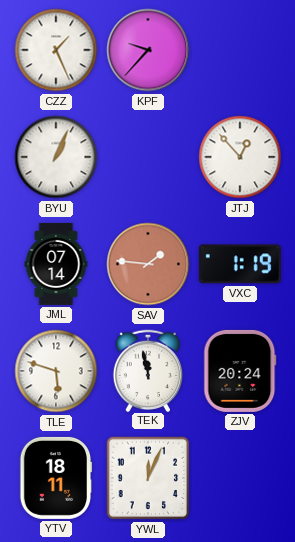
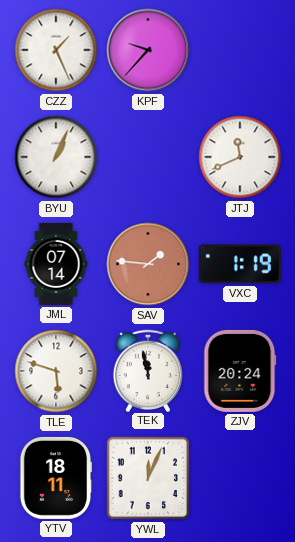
JTJ: 12:53 -> 11:41
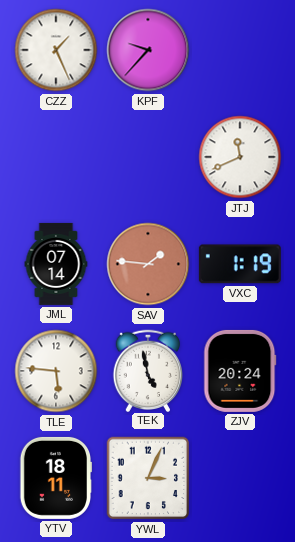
BYU: 1:04 -> none
TLE: 5:48 -> 5:46
TEK: 11:58 -> 4:58
YWL: 12:04 -> 3:04
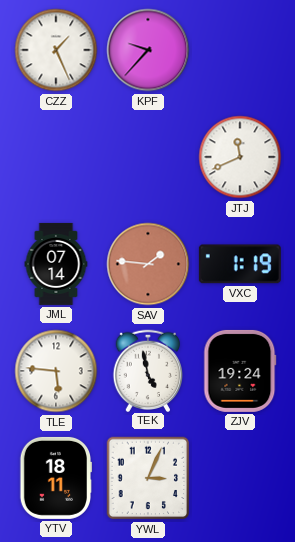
ZJV: 20:24 -> 19:24
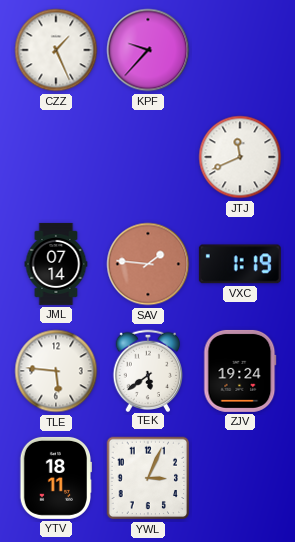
TEK: 4:58 -> 5:39
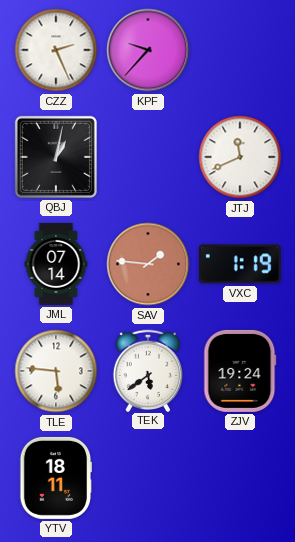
CZZ: 1:26 -> 2:26
QBJ: none -> 1:02
YWL: 3:04 -> none
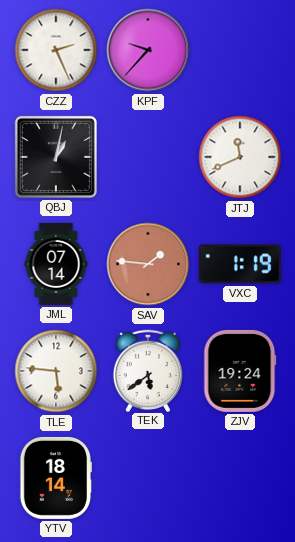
YTV: 18:11 -> 18:14
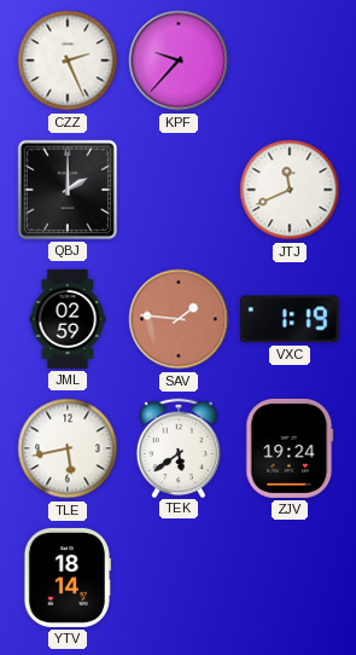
QBJ: 1:02 -> 2:00
JML: 07:14 -> 02:59
TLE: 5:46 -> 5:43
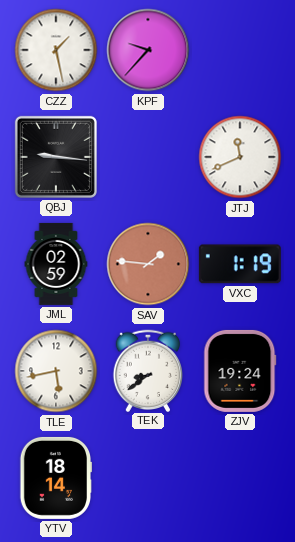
CZZ: 2:26 -> 1:28
QBJ: 2:00 -> 9:16
TEK: 5:39 -> 8:39
